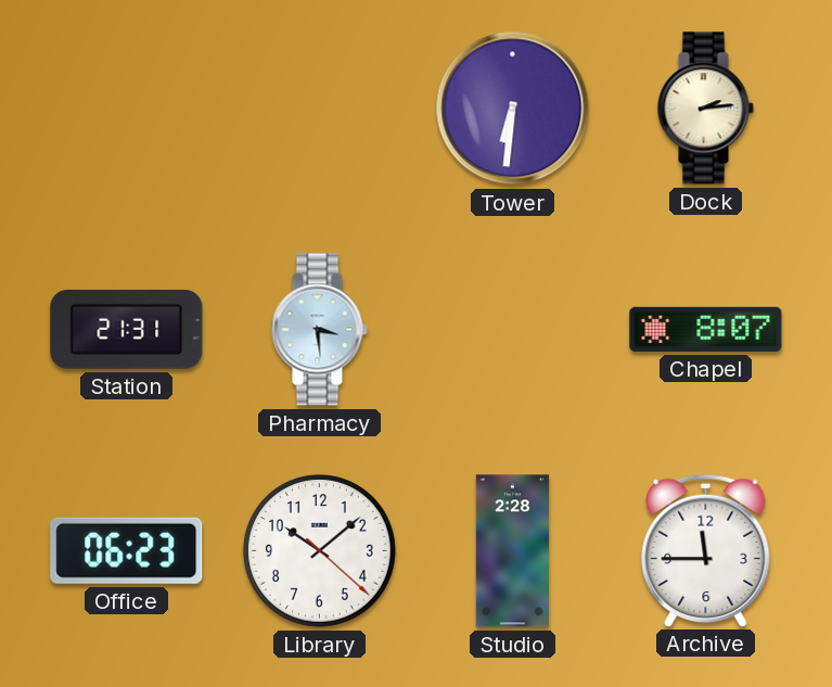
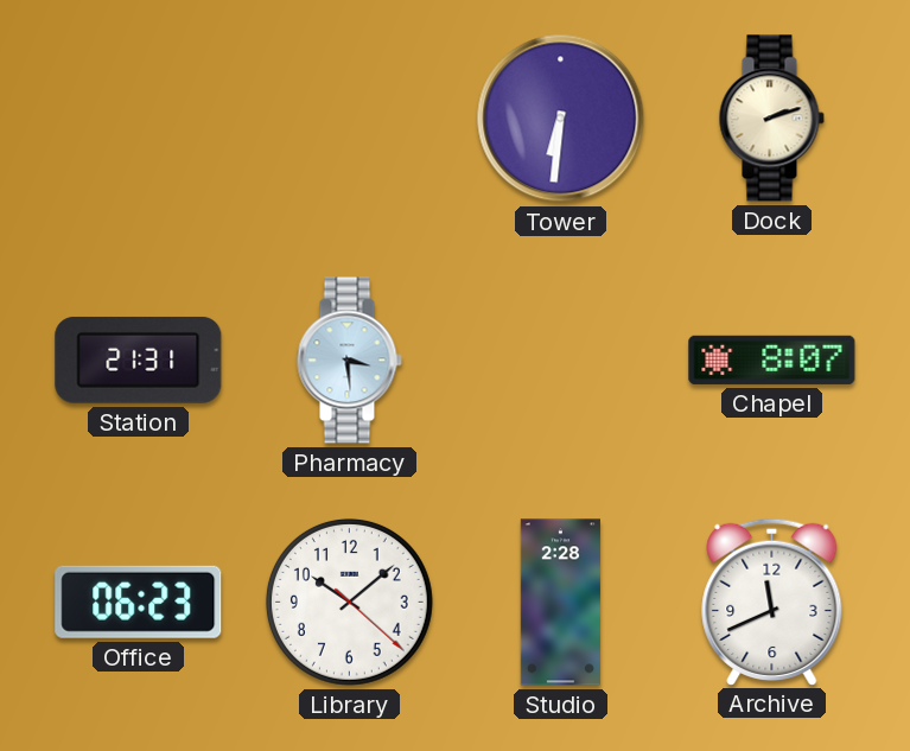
Dock: 2:14 -> 2:12
Archive: 11:45 -> 11:41
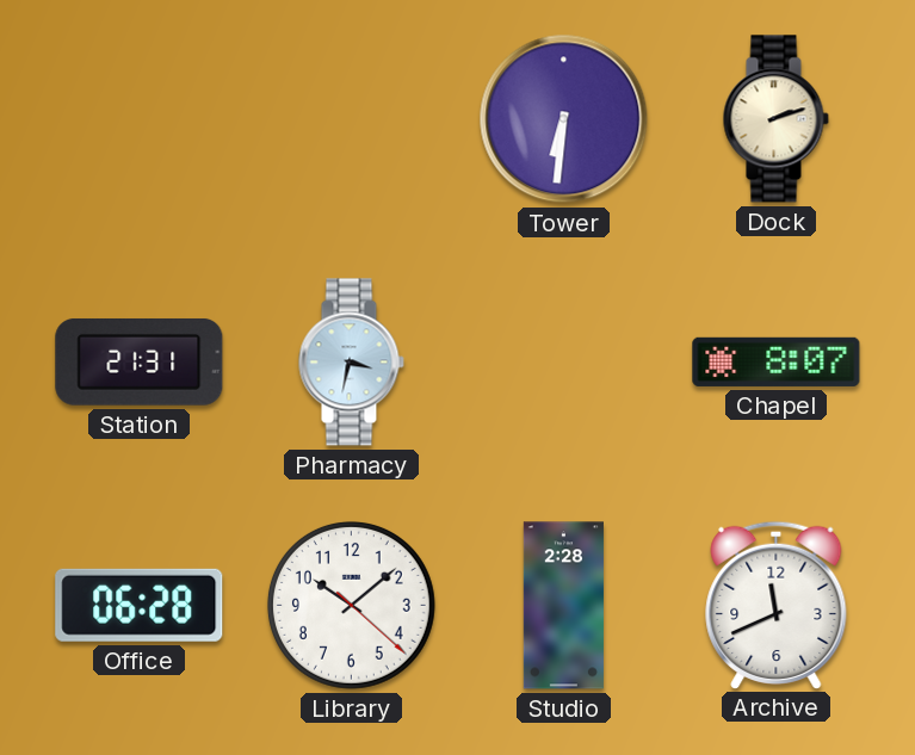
Pharmacy: 3:29 -> 3:32
Office: 06:23 -> 06:28
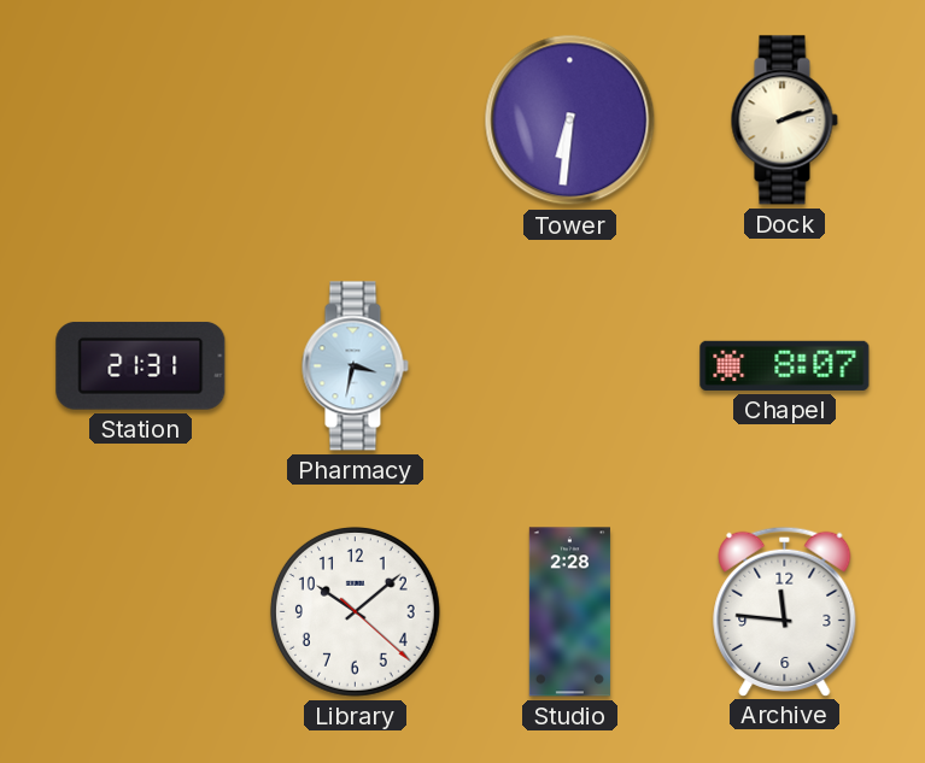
Office: 06:28 -> none
Archive: 11:41 -> 11:46
